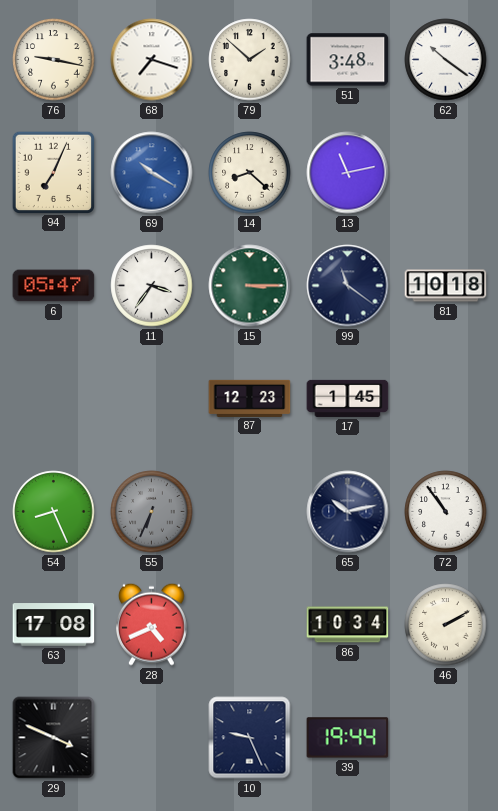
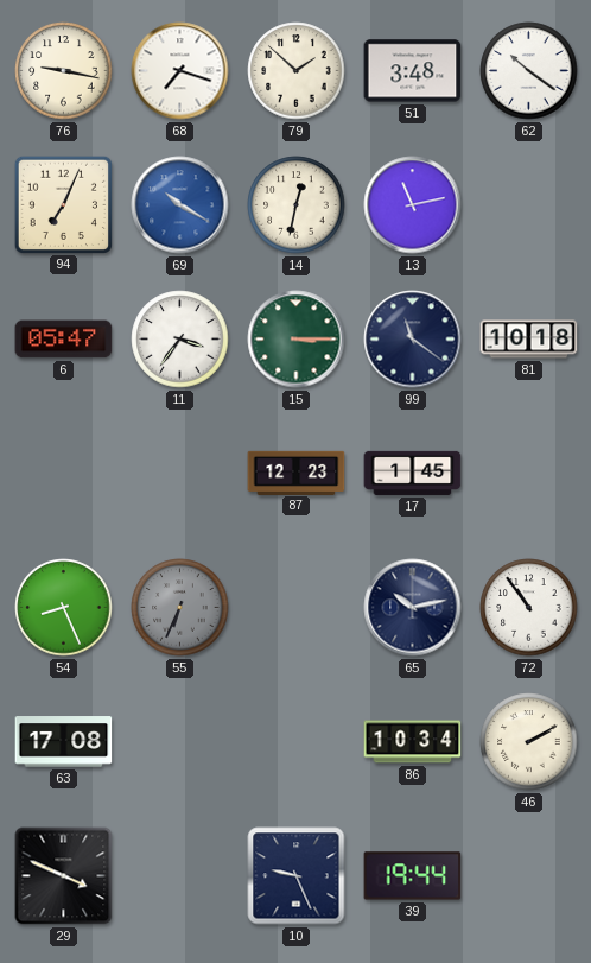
14: 8:22 -> 12:32
28: 4:41 -> none
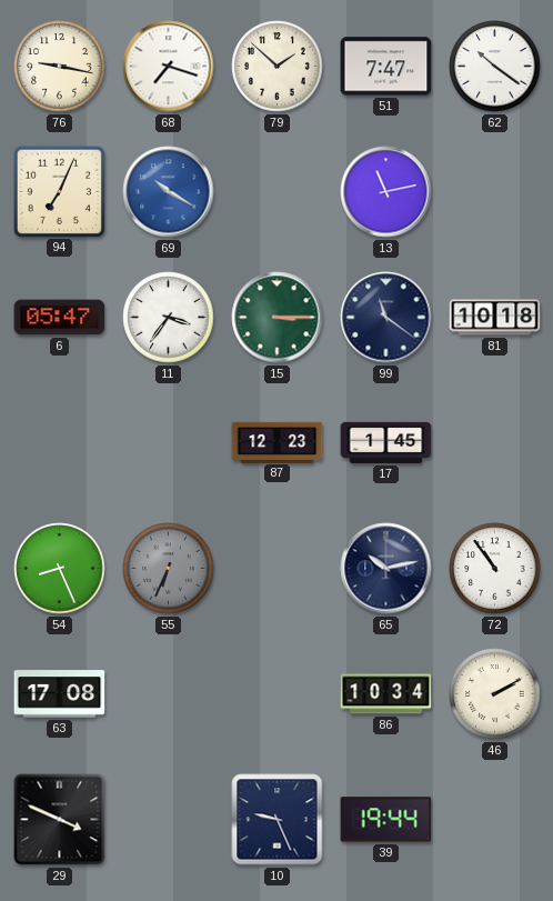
51: 3:48 -> 7:47
14: 12:32 -> none
